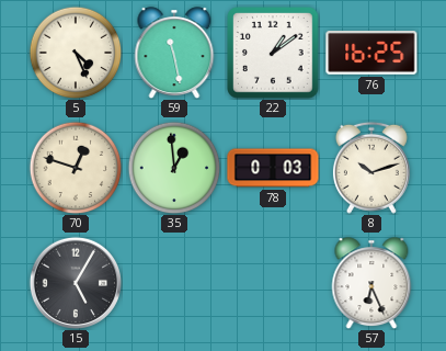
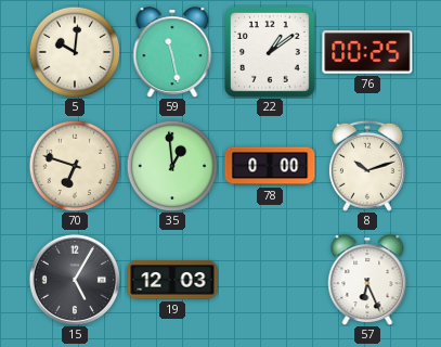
5: 4:26 -> 10:01
76: 16:25 -> 00:25
70: 12:48 -> 6:48
78: 0:03 -> 0:00
19: none -> 12:03
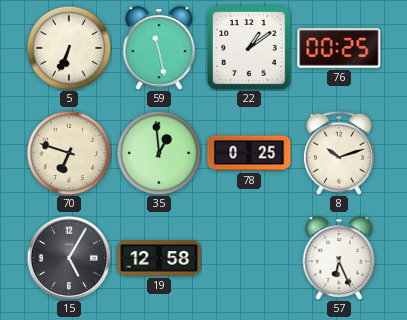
5: 10:01 -> 6:34
78: 0:00 -> 0:25
19: 12:03 -> 12:58
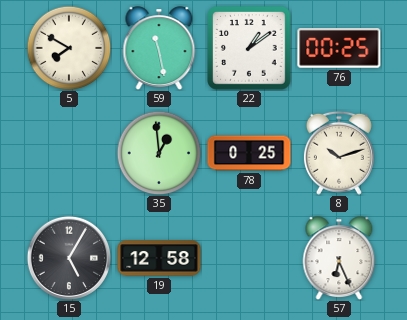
5: 6:34 -> 7:50
70: 6:48 -> none
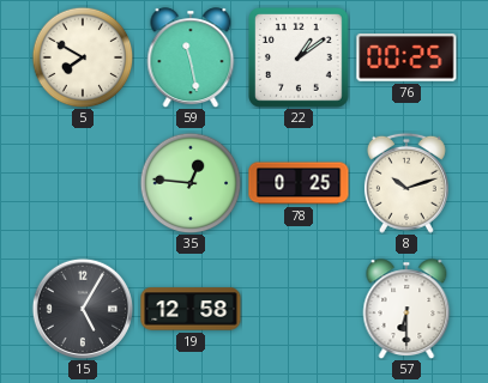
35: 12:59 -> 12:46
57: 6:26 -> 6:30
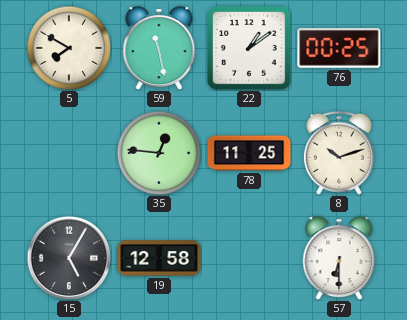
78: 0:25 -> 11:25
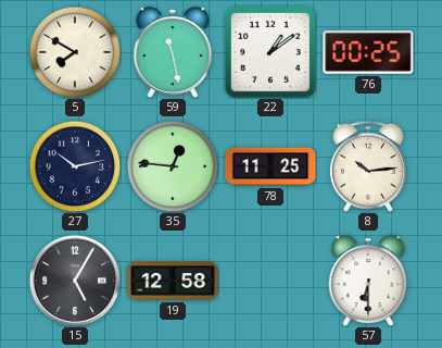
27: none -> 10:13
8: 10:12 -> 10:14
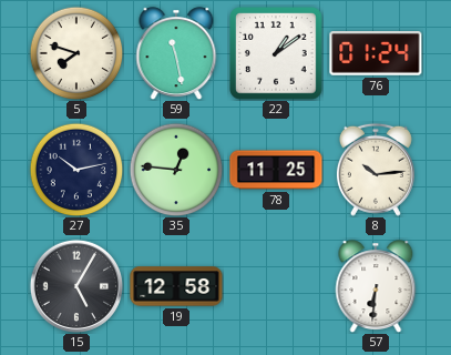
5: 7:50 -> 7:48
76: 00:25 -> 01:24
57: 6:30 -> 6:31
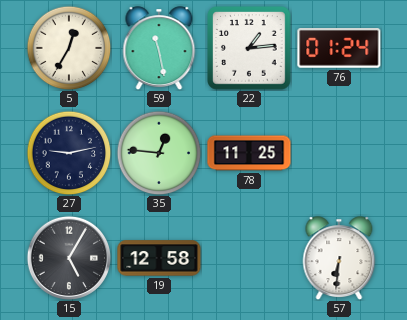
5: 7:48 -> 12:35
22: 1:09 -> 1:14
27: 10:13 -> 9:13
8: 10:14 -> none
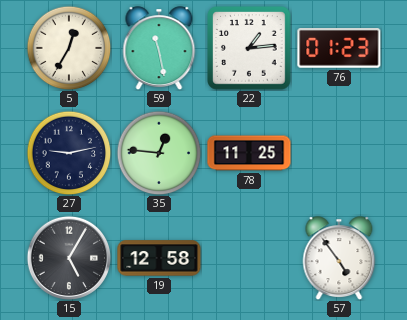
76: 01:24 -> 01:23
57: 6:31 -> 4:54
